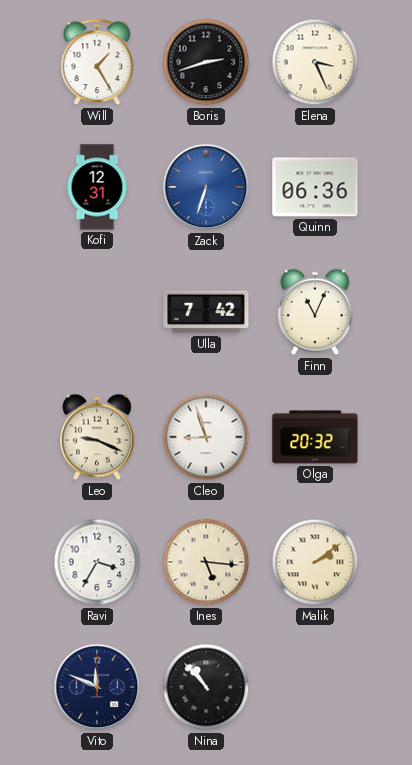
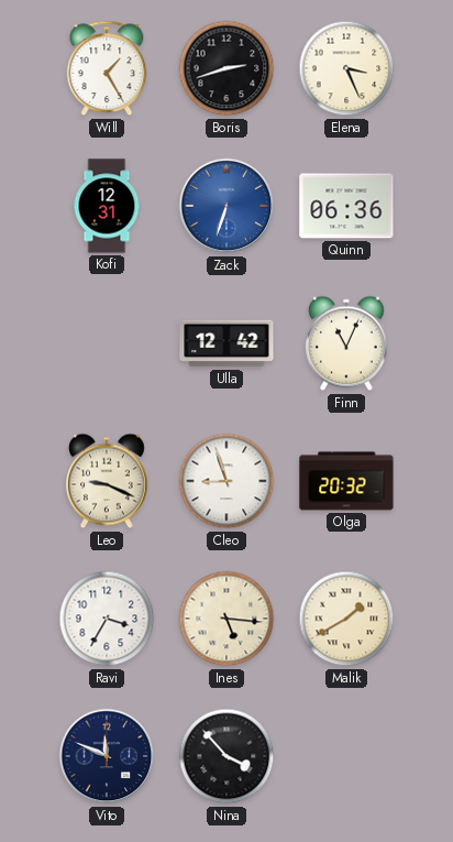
Ulla: 7:42 -> 12:42
Malik: 2:09 -> 1:40
Nina: 10:53 -> 3:53
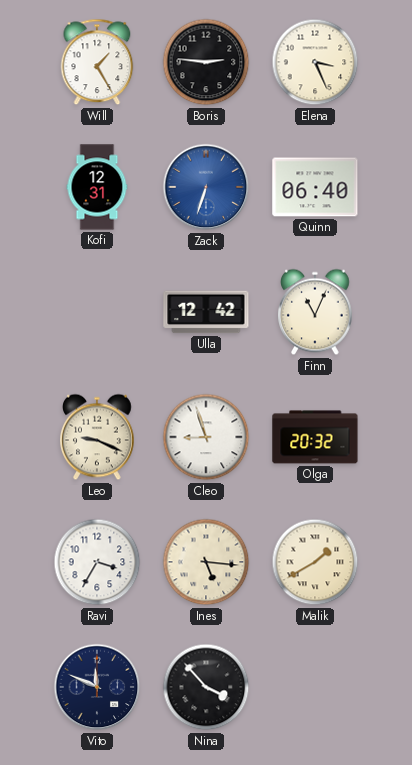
Boris: 2:42 -> 2:46
Quinn: 06:36 -> 06:40
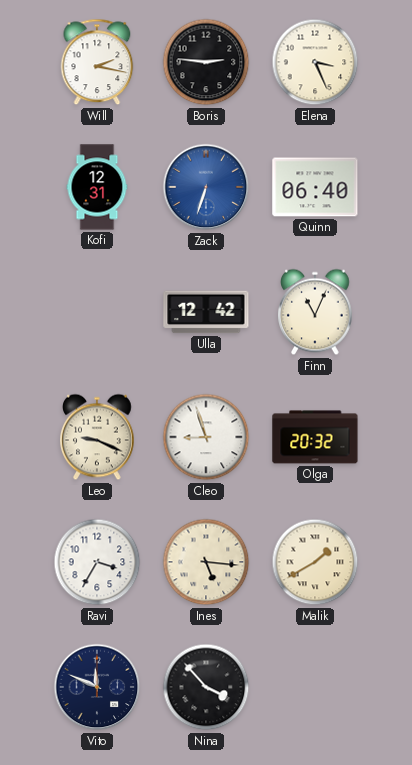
Will: 1:25 -> 2:17
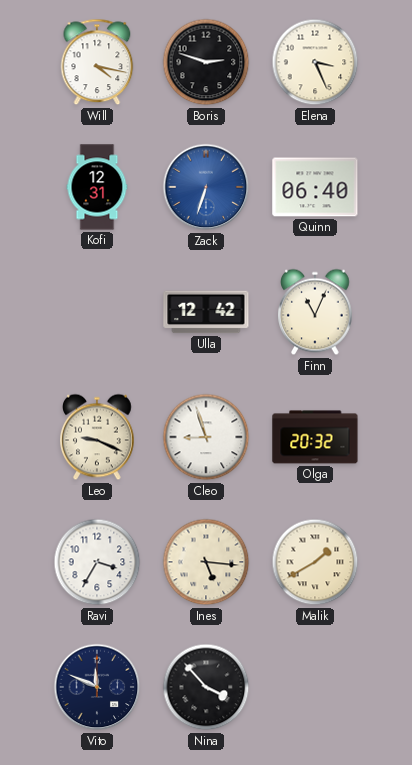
Will: 2:17 -> 4:17
Boris: 2:46 -> 2:48
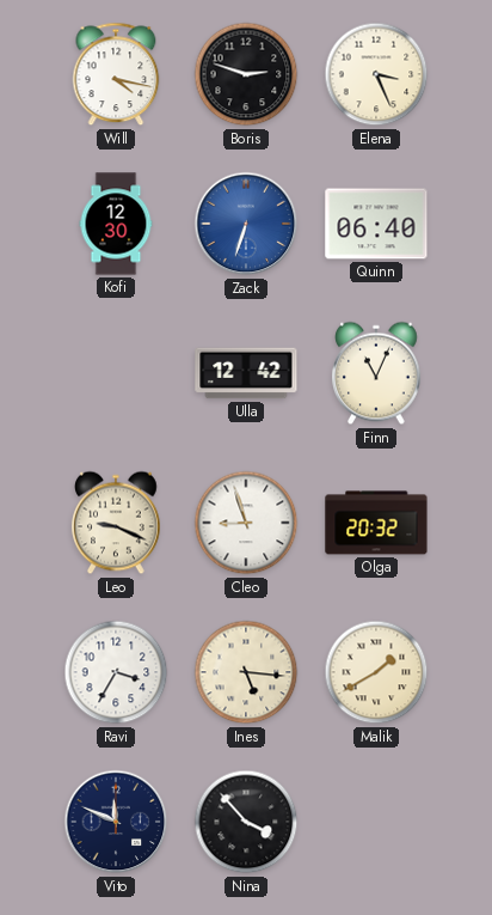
Kofi: 12:31 -> 12:30
